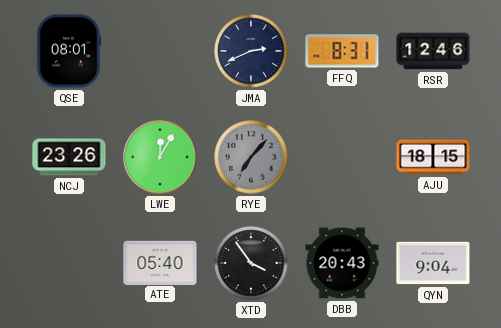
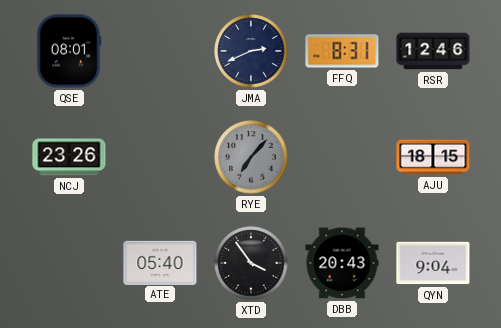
LWE: 12:05 -> none
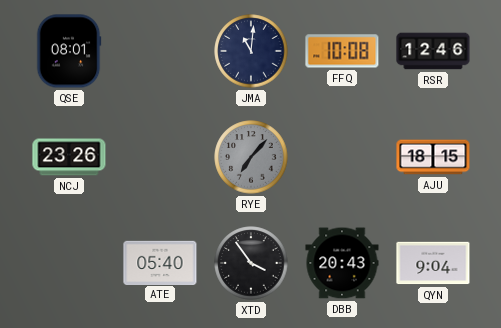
JMA: 2:41 -> 11:01
FFQ: 8:31 -> 10:08
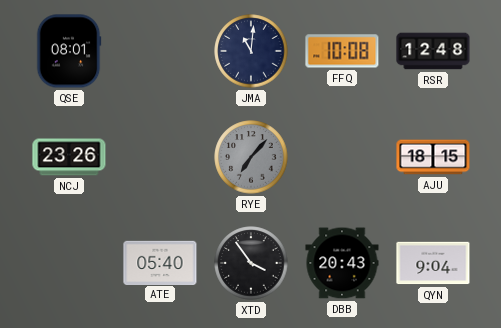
RSR: 12:46 -> 12:48
